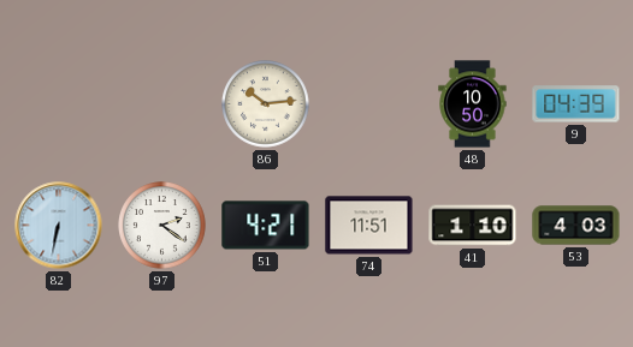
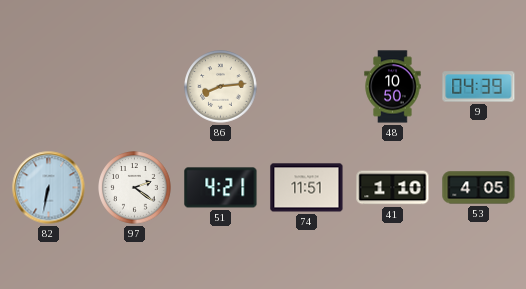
86: 10:14 -> 8:14
53: 4:03 -> 4:05
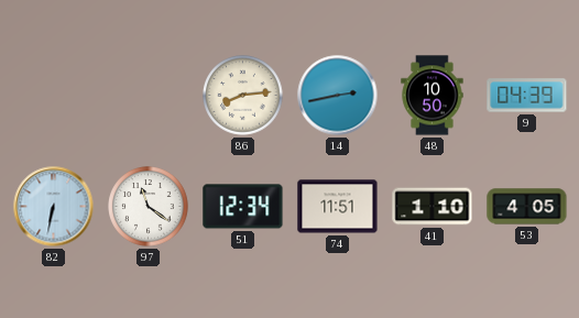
14: none -> 2:43
97: 2:21 -> 11:21
51: 4:21 -> 12:34
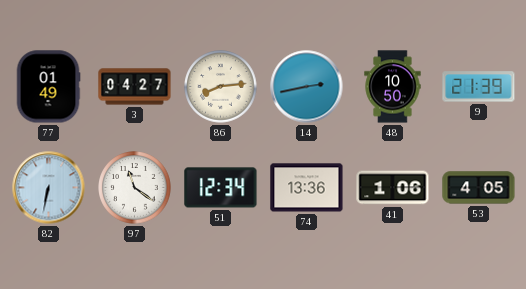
77: none -> 01:49
3: none -> 04:27
9: 04:39 -> 21:39
74: 11:51 -> 13:36
41: 1:10 -> 1:06
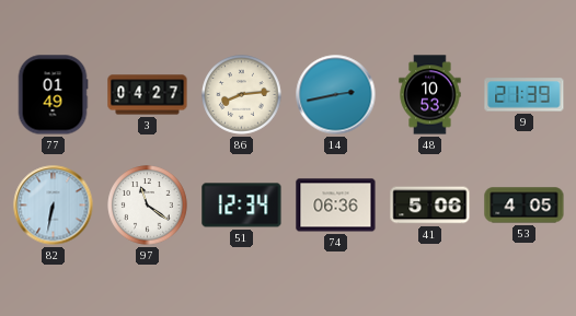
48: 10:50 -> 10:53
74: 13:36 -> 06:36
41: 1:06 -> 5:06
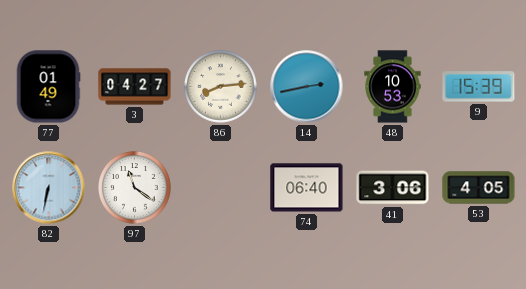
9: 21:39 -> 15:39
51: 12:34 -> none
74: 06:36 -> 06:40
41: 5:06 -> 3:06
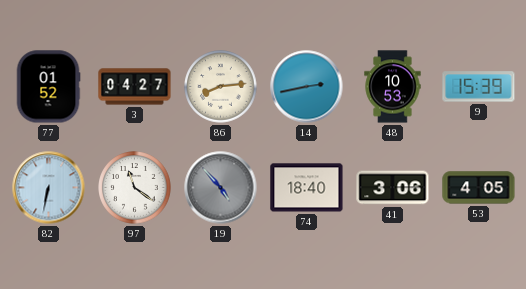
77: 01:49 -> 01:52
19: none -> 4:53
74: 06:40 -> 18:40
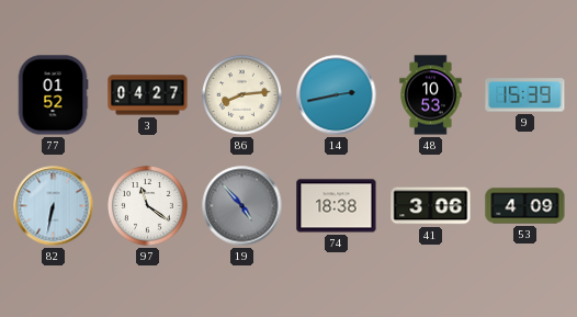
74: 18:40 -> 18:38
53: 4:05 -> 4:09
